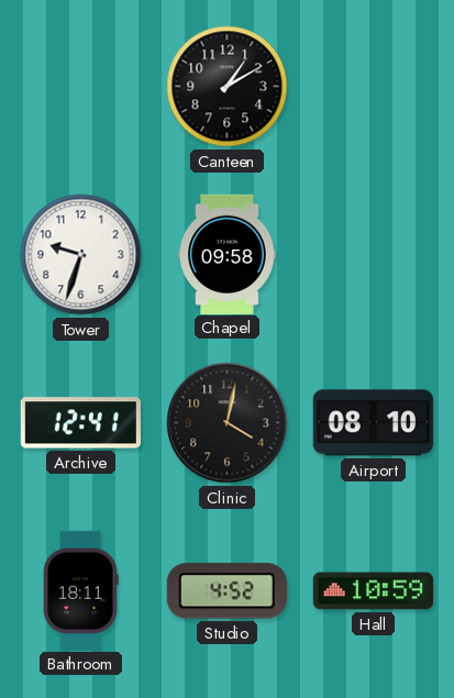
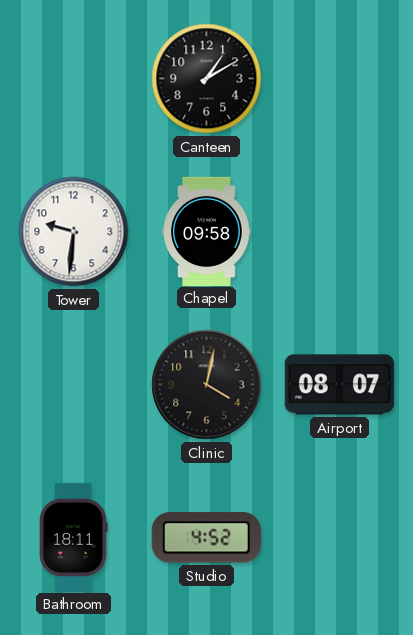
Tower: 9:33 -> 9:31
Archive: 12:41 -> none
Airport: 08:10 -> 08:07
Hall: 10:59 -> none
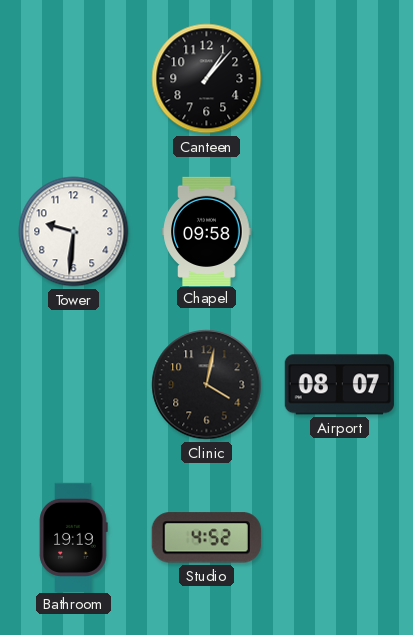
Canteen: 1:10 -> 1:07
Bathroom: 18:11 -> 19:19
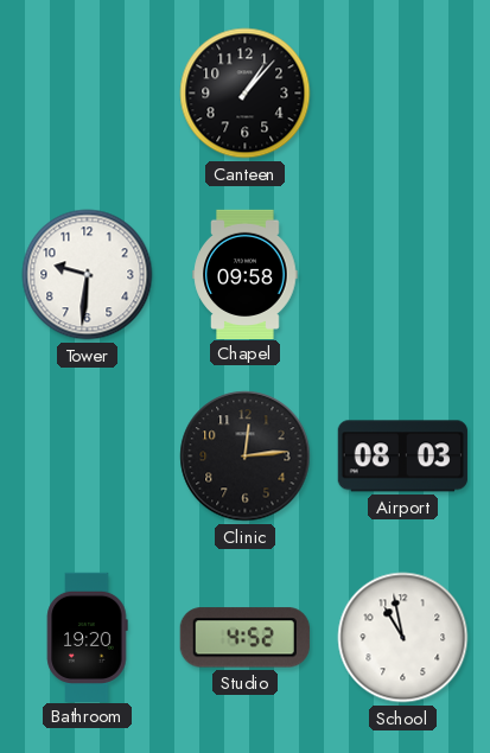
Clinic: 4:02 -> 12:14
Airport: 08:07 -> 08:03
Bathroom: 19:19 -> 19:20
School: none -> 10:58
